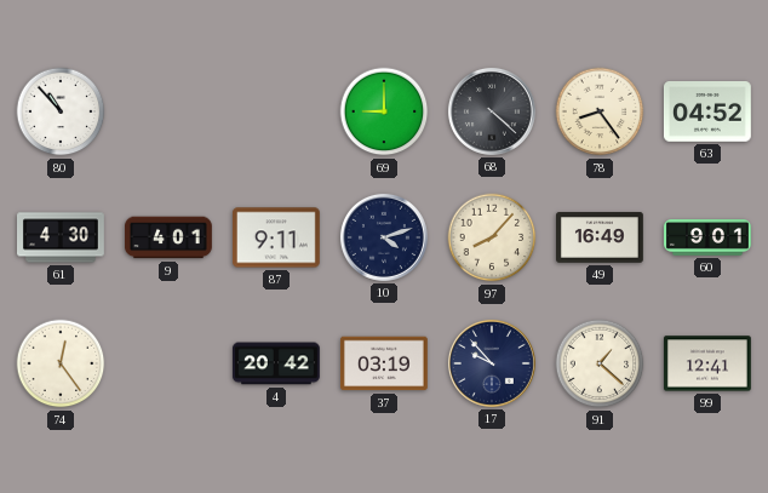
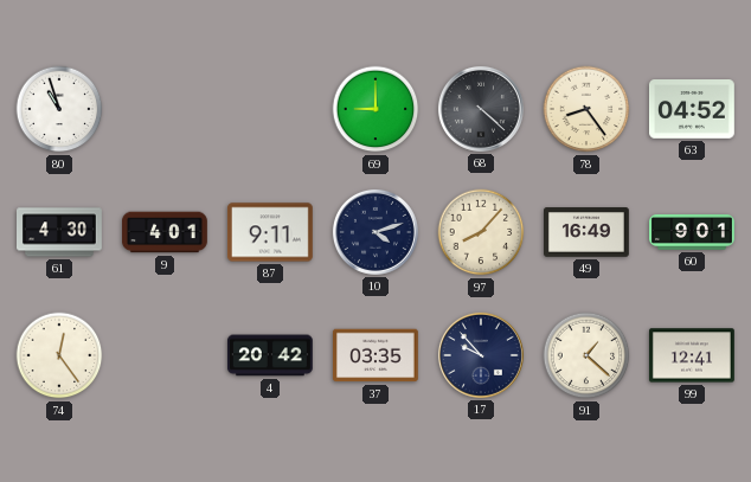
80: 10:53 -> 10:57
37: 03:19 -> 03:35
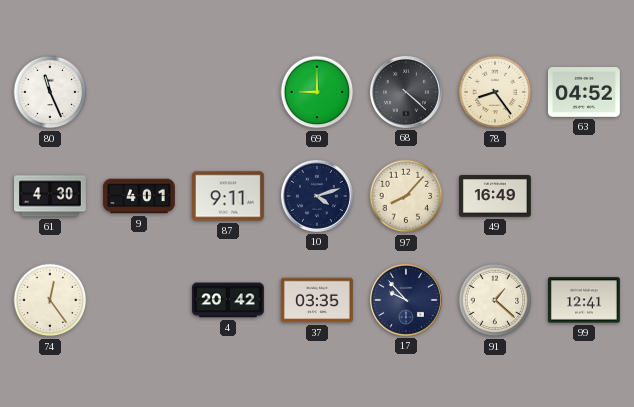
80: 10:57 -> 11:26
60: 9:01 -> none
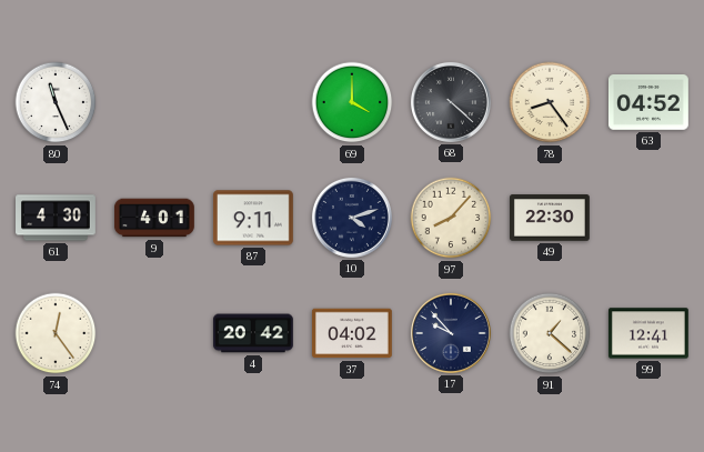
69: 9:00 -> 4:00
49: 16:49 -> 22:30
37: 03:35 -> 04:02
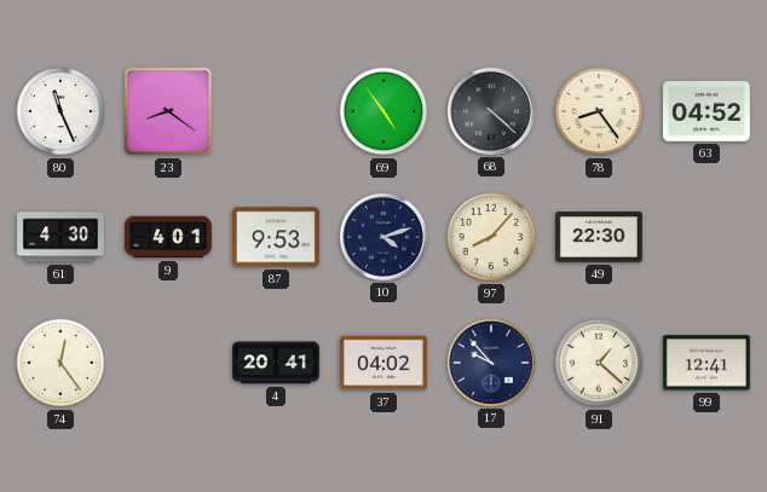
23: none -> 8:21
69: 4:00 -> 4:54
87: 9:11 -> 9:53
4: 20:42 -> 20:41
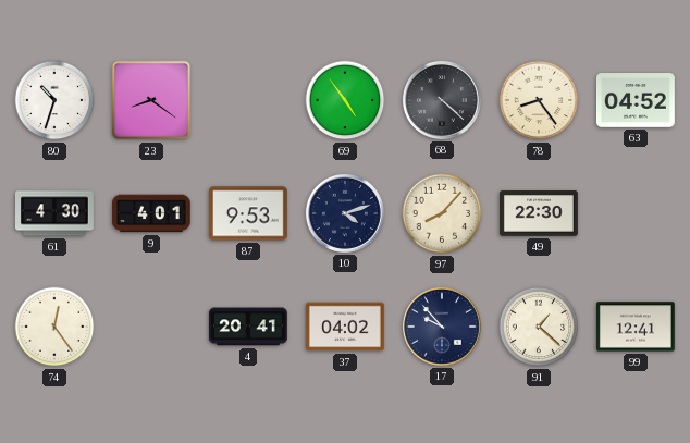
80: 11:26 -> 10:33
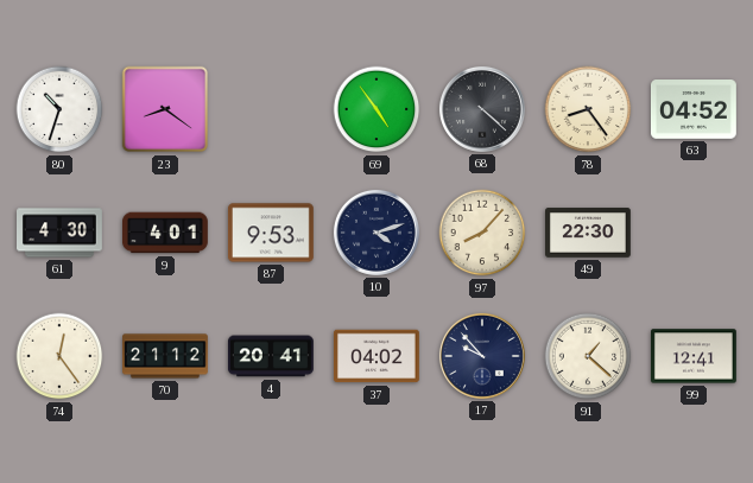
70: none -> 21:12
